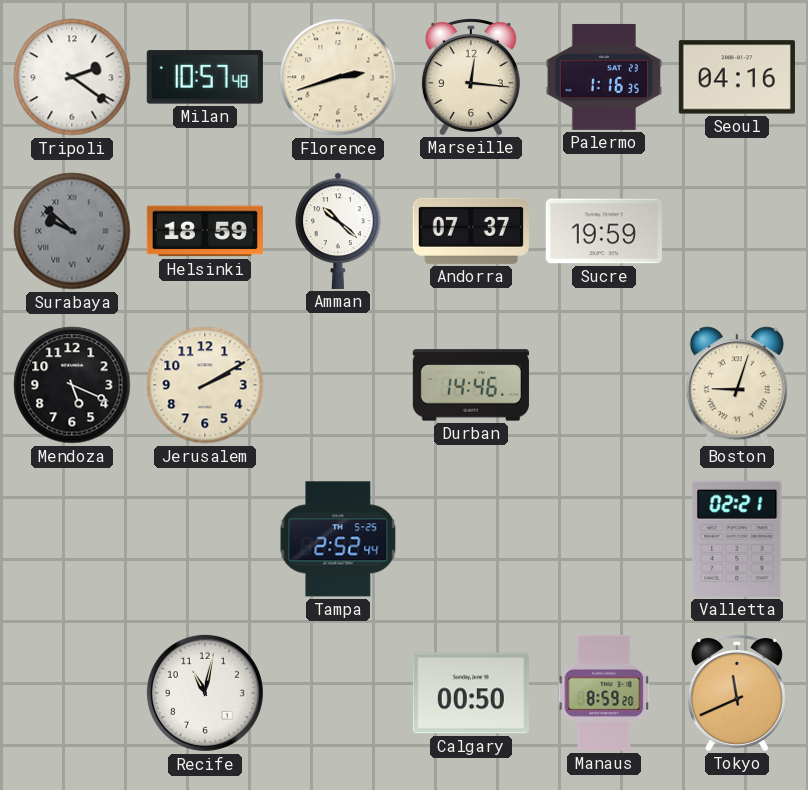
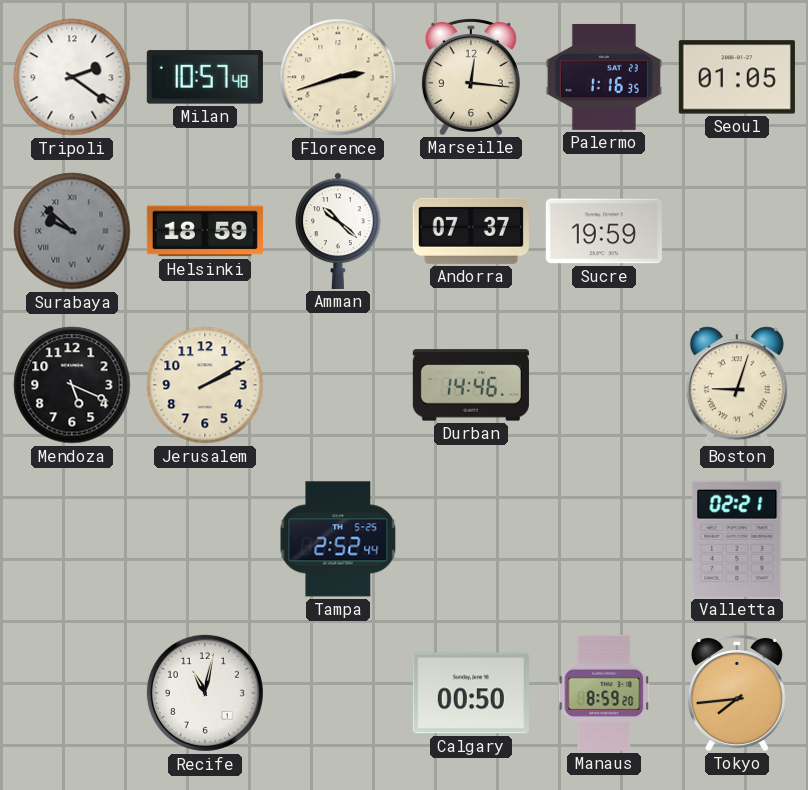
Seoul: 04:16 -> 01:05
Tokyo: 11:41 -> 7:44
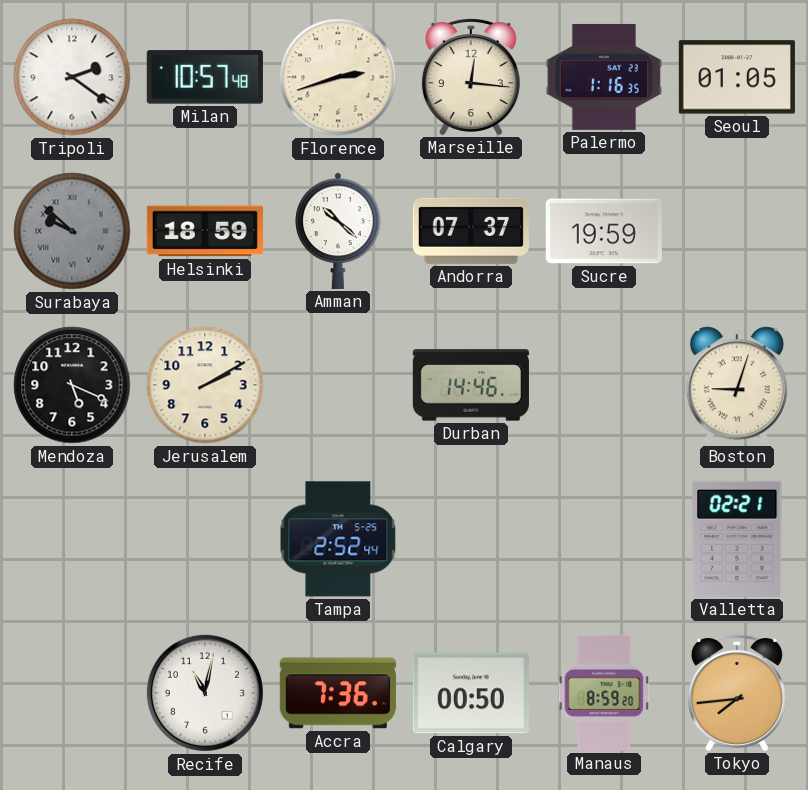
Accra: none -> 7:36
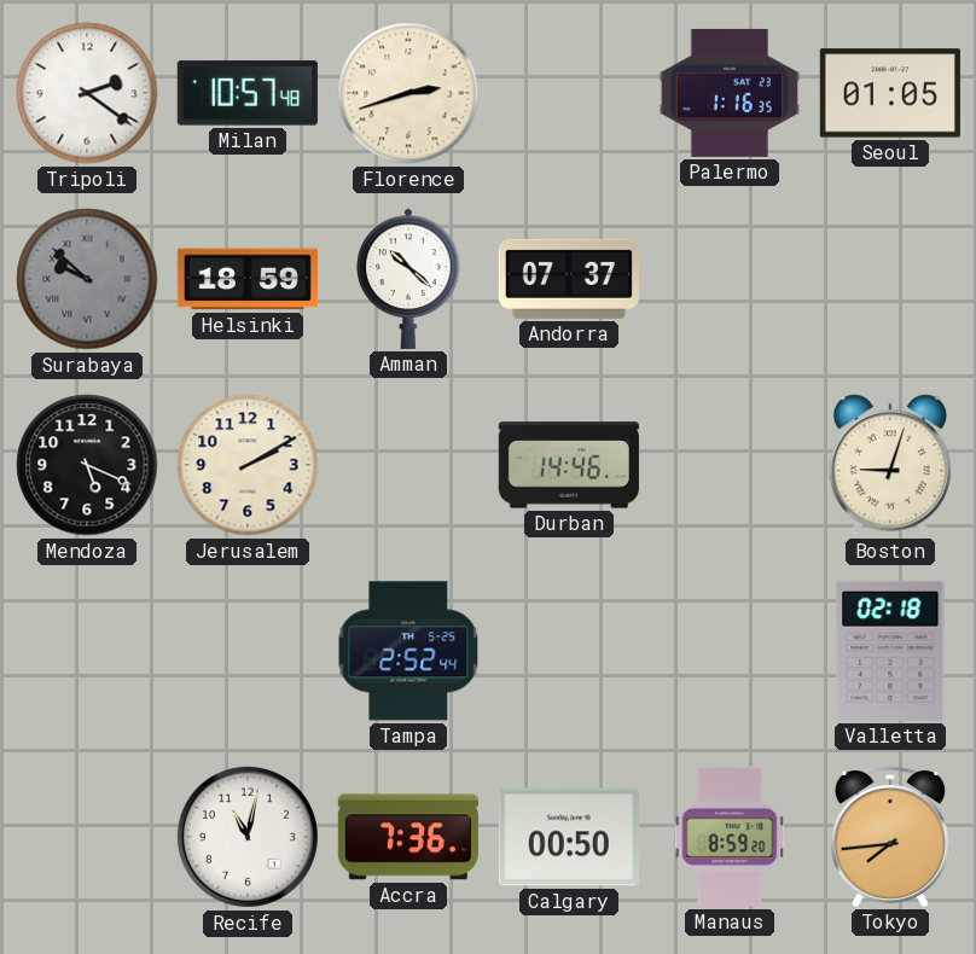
Marseille: 12:16 -> none
Sucre: 19:59 -> none
Valletta: 02:21 -> 02:18
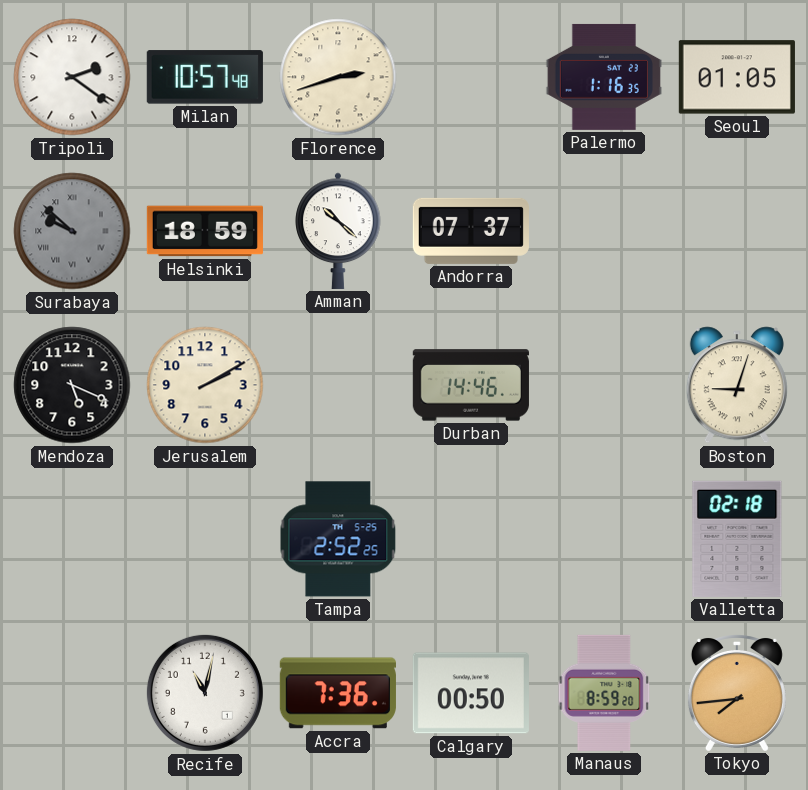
Tampa: 2:52:44 -> 2:52:25
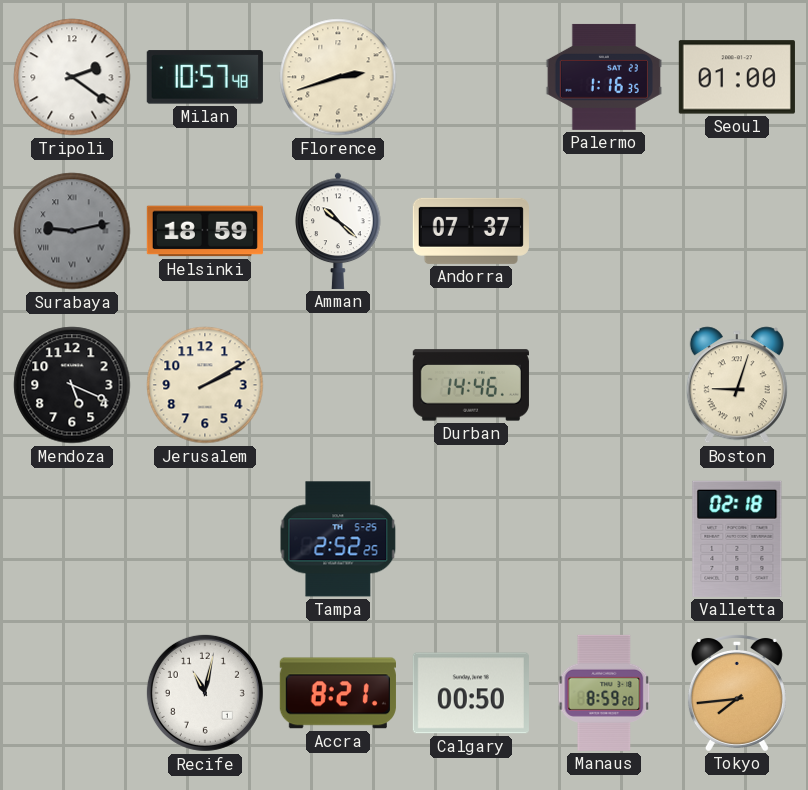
Seoul: 01:05 -> 01:00
Surabaya: 9:52 -> 9:13
Accra: 7:36 -> 8:21
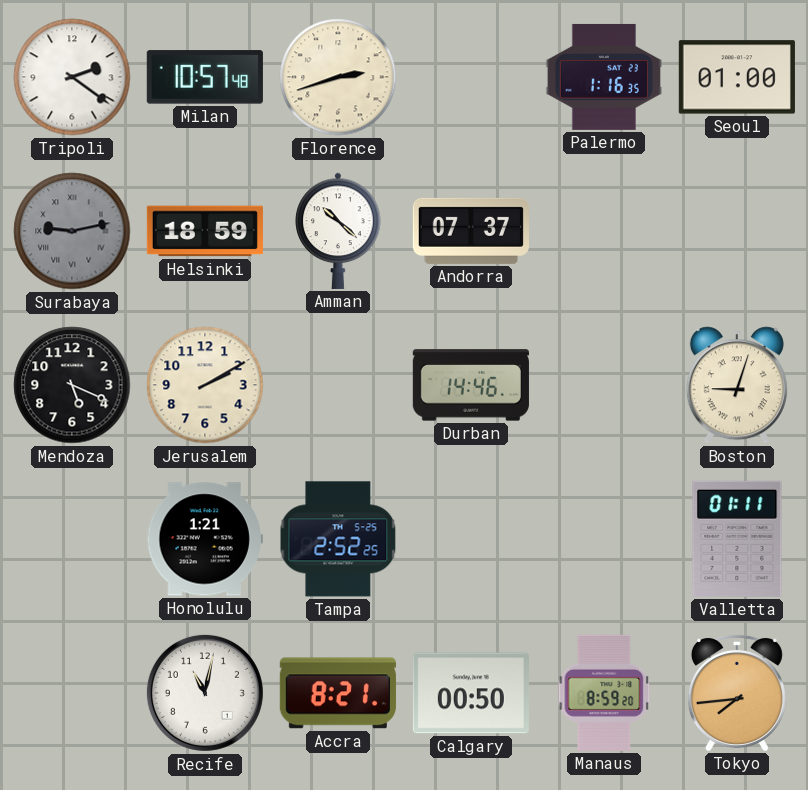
Honolulu: none -> 1:21
Valletta: 02:18 -> 01:11
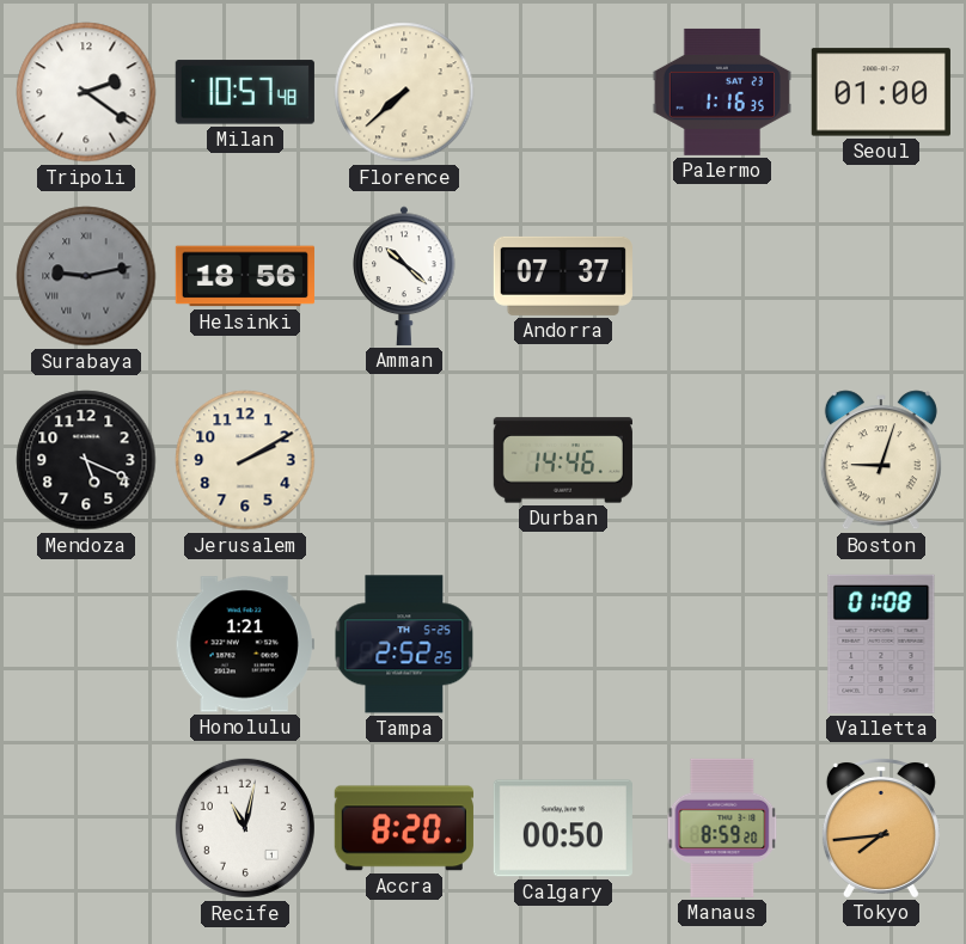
Florence: 2:42 -> 7:38
Helsinki: 18:59 -> 18:56
Valletta: 01:11 -> 01:08
Accra: 8:21 -> 8:20
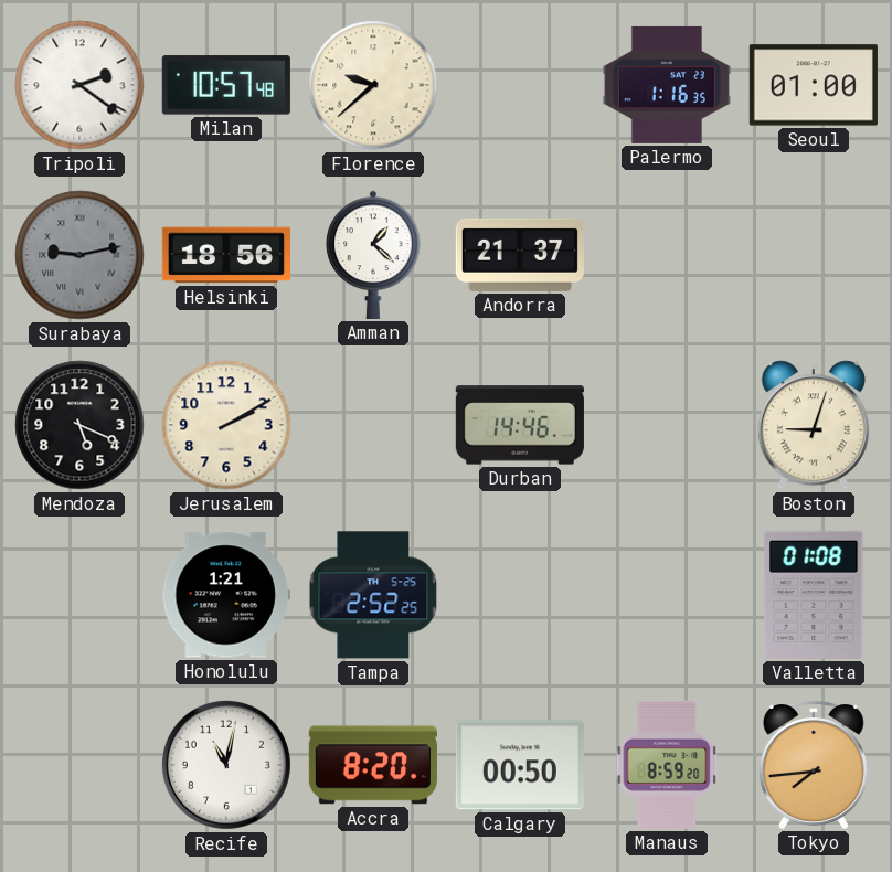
Florence: 7:38 -> 9:38
Amman: 10:22 -> 1:22
Andorra: 07:37 -> 21:37
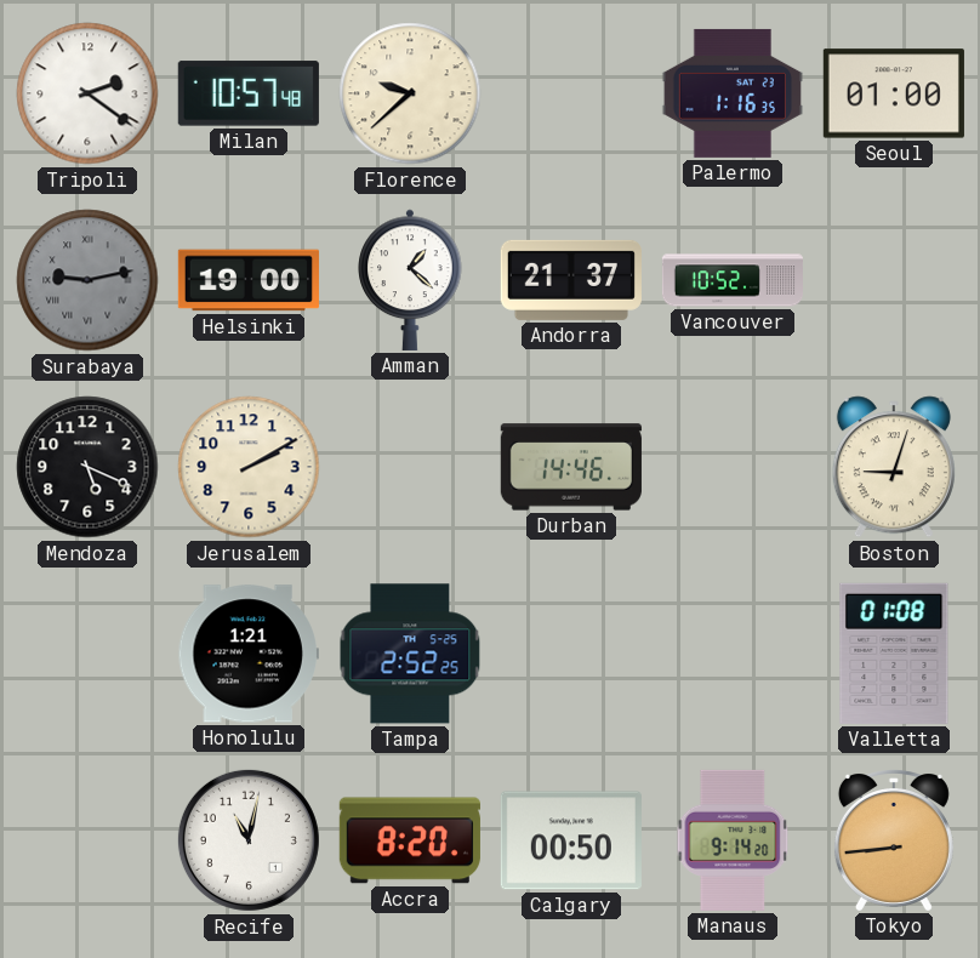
Helsinki: 18:56 -> 19:00
Vancouver: none -> 10:52
Manaus: 8:59 -> 9:14
Tokyo: 7:44 -> 8:44
